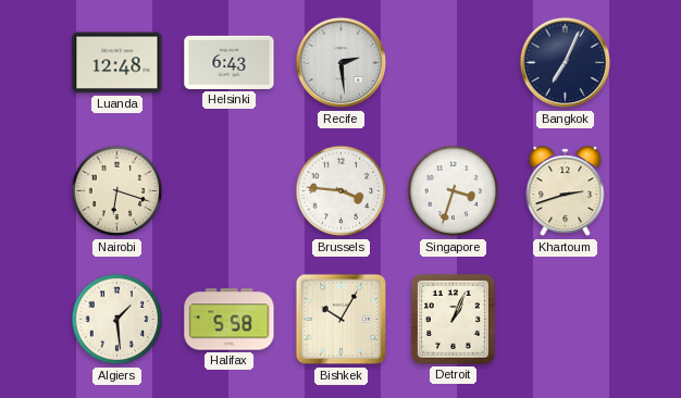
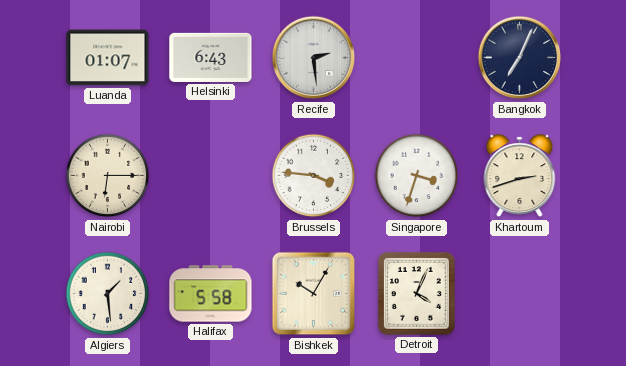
Luanda: 12:48 -> 01:07
Nairobi: 6:18 -> 6:15
Detroit: 1:04 -> 4:04
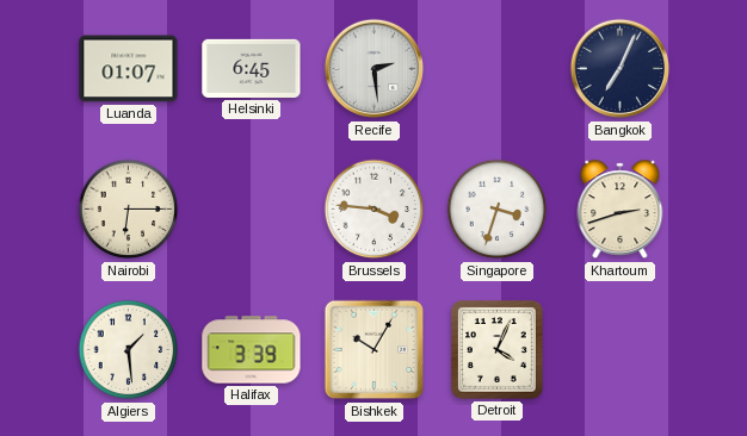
Helsinki: 6:43 -> 6:45
Halifax: 5:58 -> 3:39
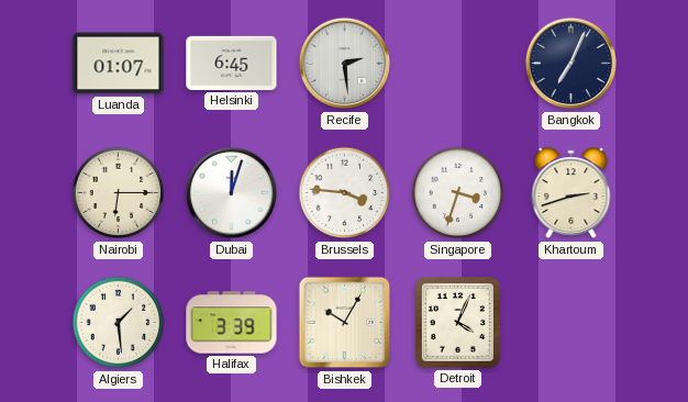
Dubai: none -> 12:03
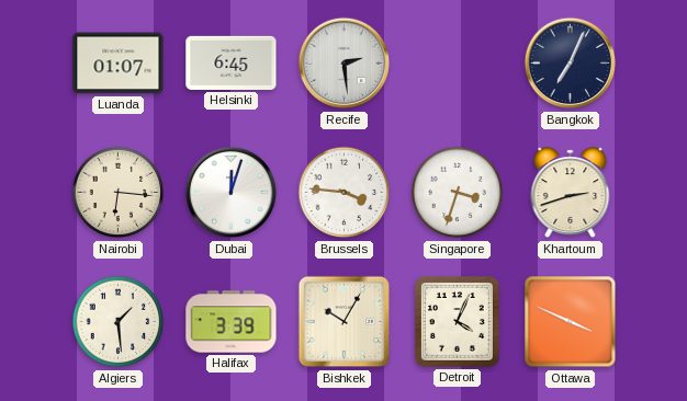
Nairobi: 6:15 -> 6:16
Ottawa: none -> 3:49
